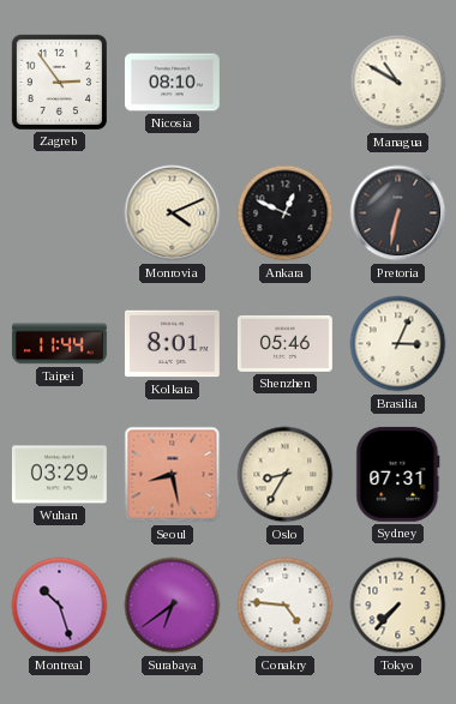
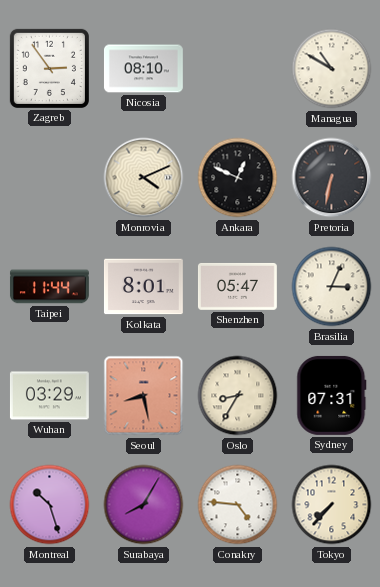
Shenzhen: 05:46 -> 05:47
Surabaya: 6:39 -> 8:05
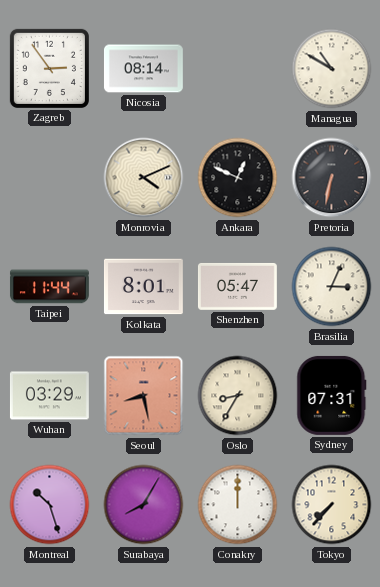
Nicosia: 08:10 -> 08:14
Conakry: 4:46 -> 12:00
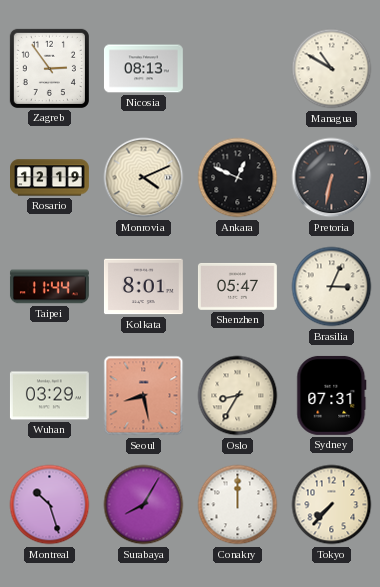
Nicosia: 08:14 -> 08:13
Rosario: none -> 12:19
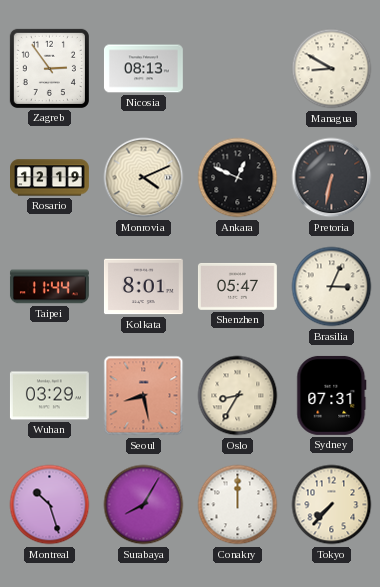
Managua: 10:50 -> 8:50
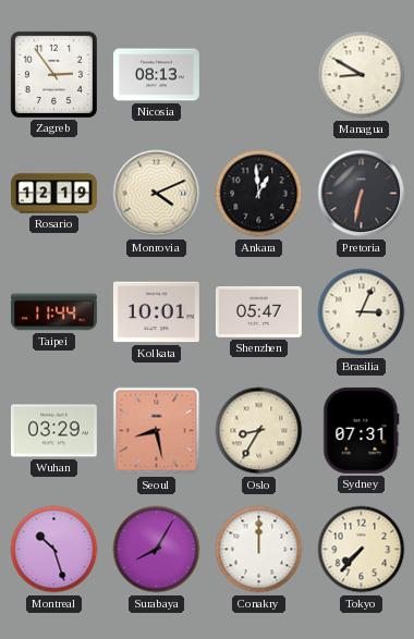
Ankara: 12:49 -> 12:59
Kolkata: 8:01 -> 10:01
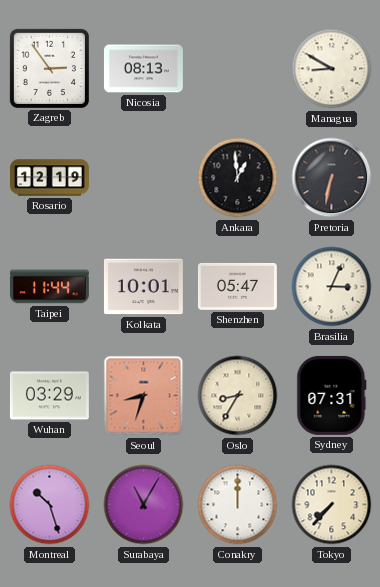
Monrovia: 4:11 -> none
Seoul: 8:28 -> 8:33
Surabaya: 8:05 -> 11:05
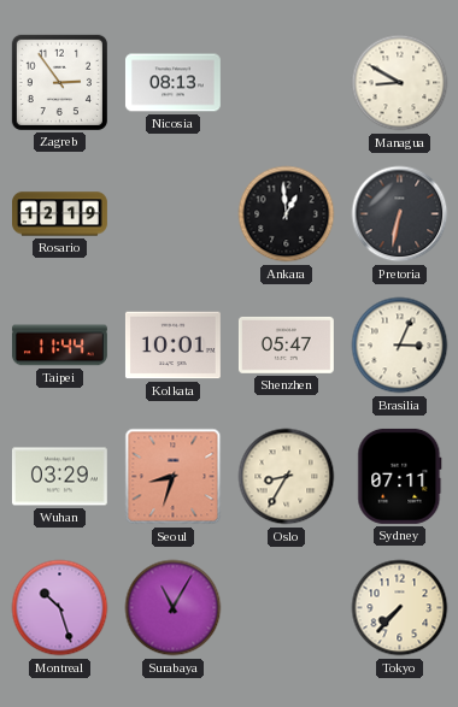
Sydney: 07:31 -> 07:11
Conakry: 12:00 -> none
